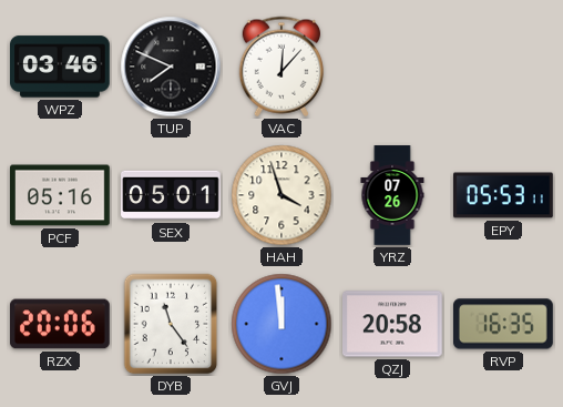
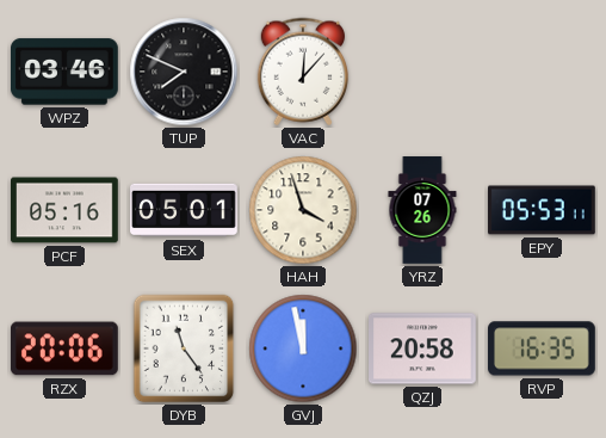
GVJ: 11:59 -> 11:58
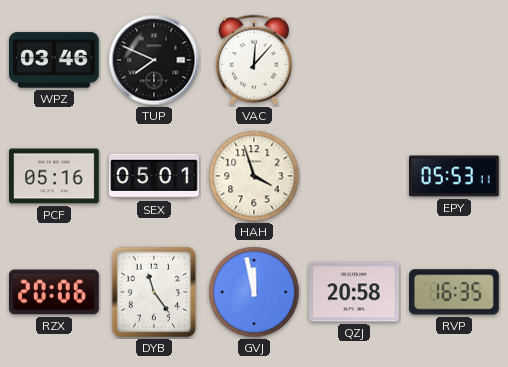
YRZ: 07:26 -> none
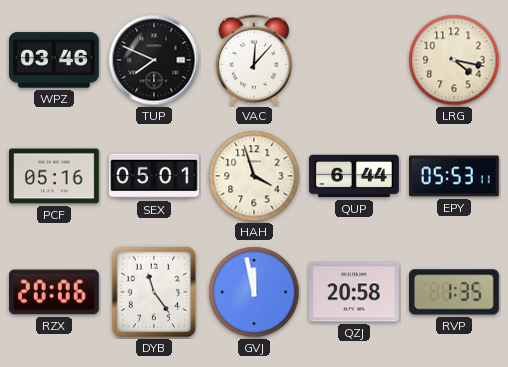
LRG: none -> 4:17
QUP: none -> 6:44
RVP: 16:35 -> 1:35
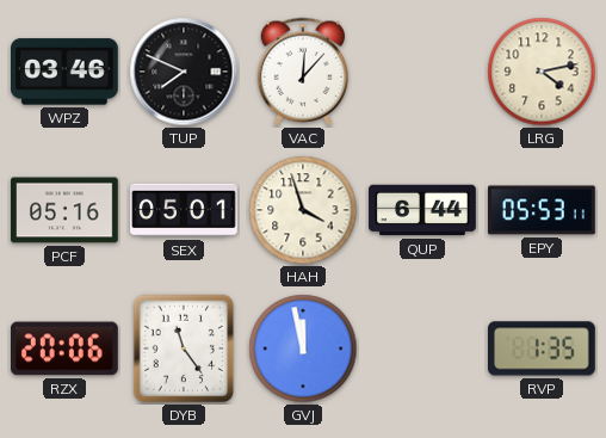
LRG: 4:17 -> 4:13
QZJ: 20:58 -> none
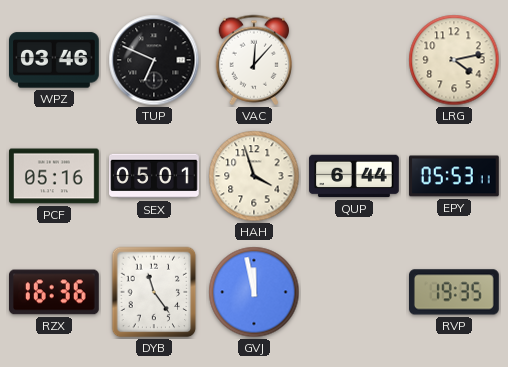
TUP: 7:49 -> 6:49
RZX: 20:06 -> 16:36
RVP: 1:35 -> 19:35
